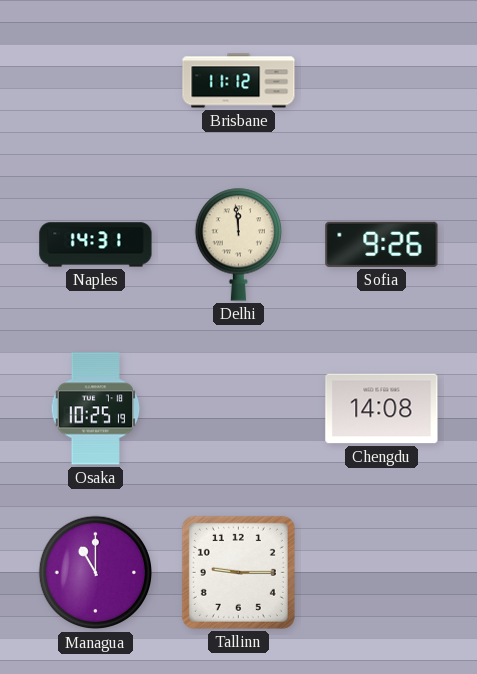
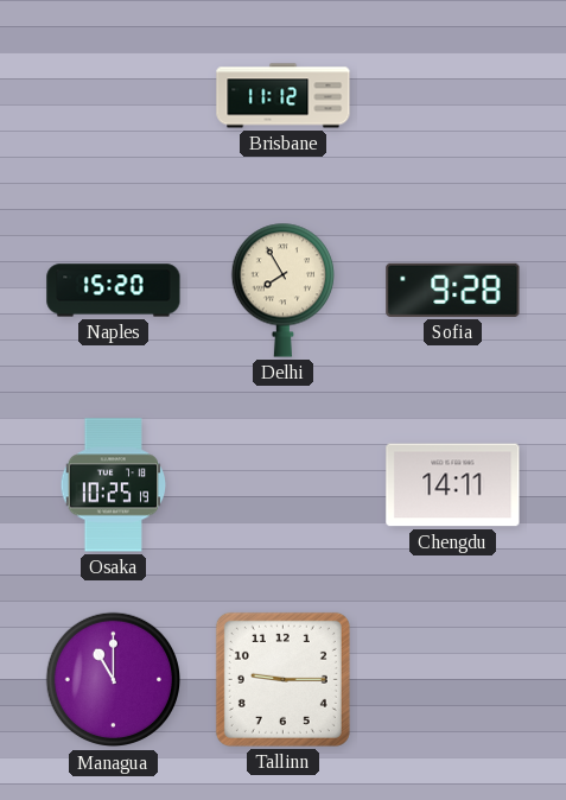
Naples: 14:31 -> 15:20
Delhi: 11:59 -> 7:55
Sofia: 9:26 -> 9:28
Chengdu: 14:08 -> 14:11
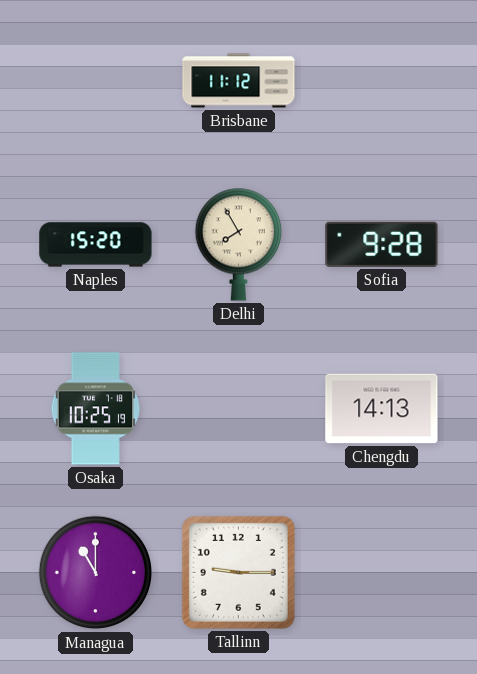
Chengdu: 14:11 -> 14:13
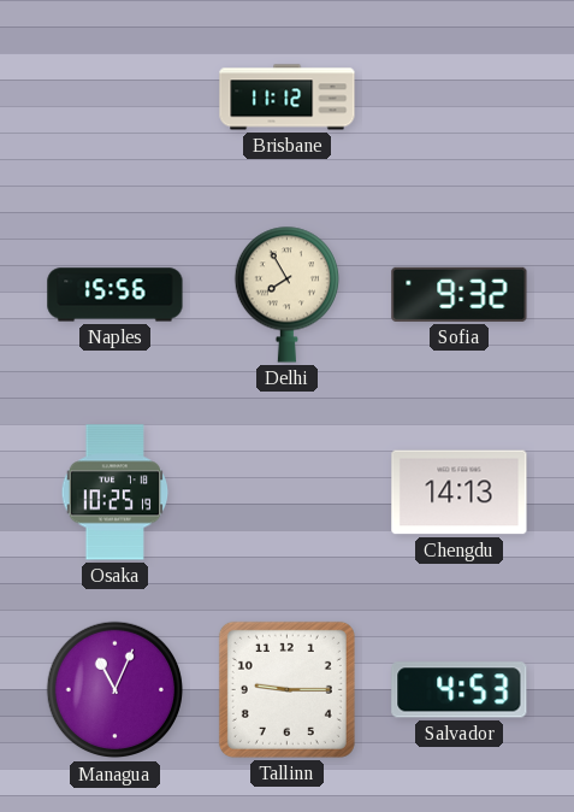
Naples: 15:20 -> 15:56
Sofia: 9:28 -> 9:32
Managua: 11:00 -> 11:04
Salvador: none -> 4:53
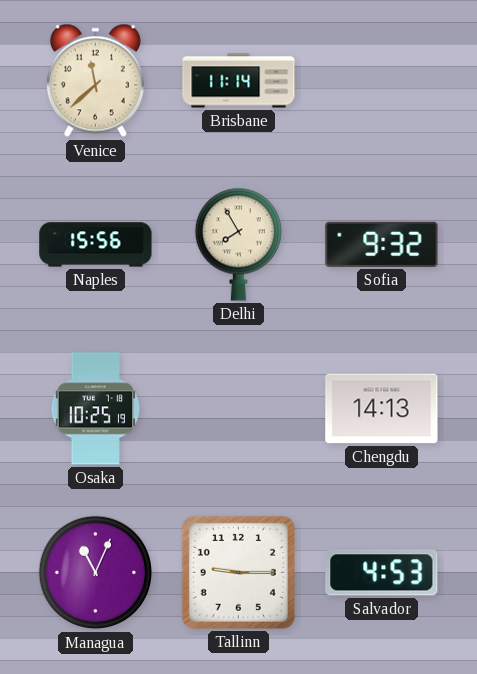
Venice: none -> 11:38
Brisbane: 11:12 -> 11:14
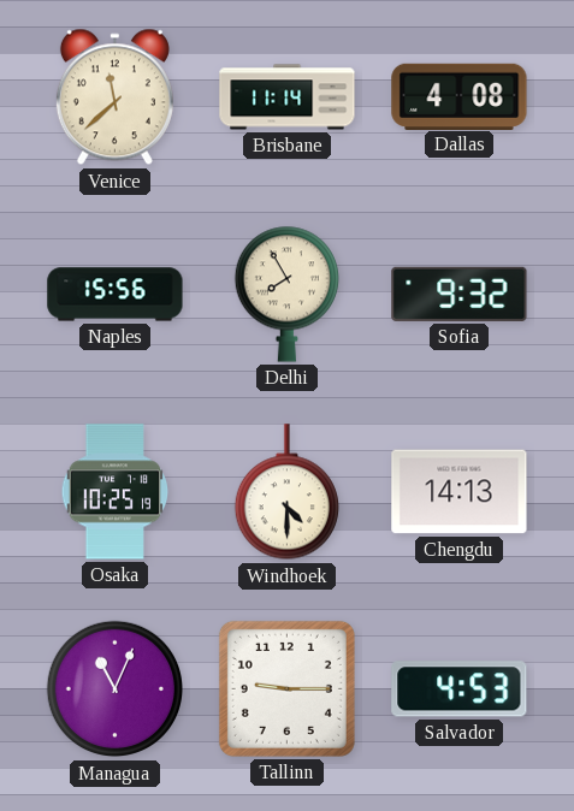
Dallas: none -> 4:08
Windhoek: none -> 4:30
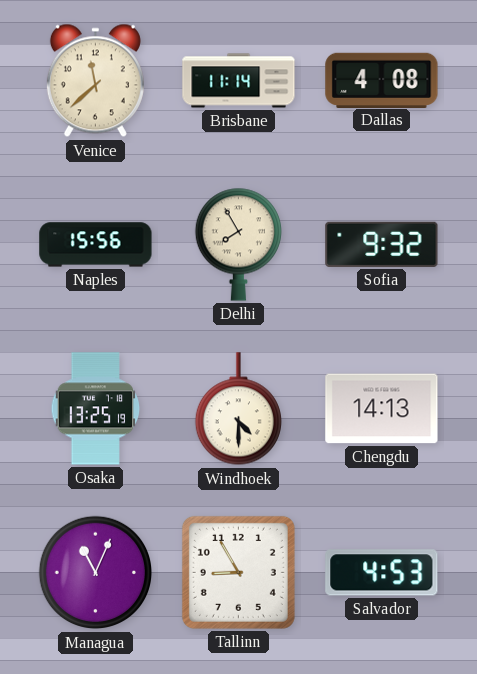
Osaka: 10:25 -> 13:25
Tallinn: 9:15 -> 8:55
